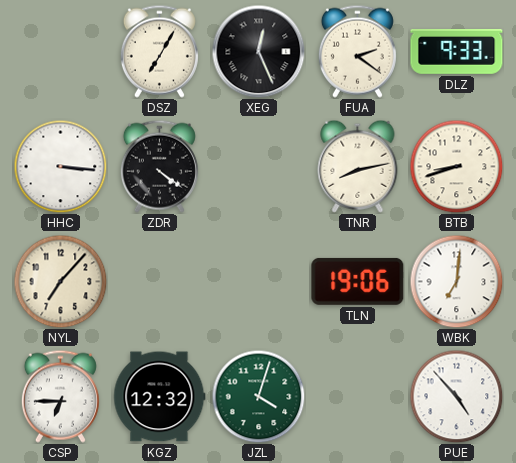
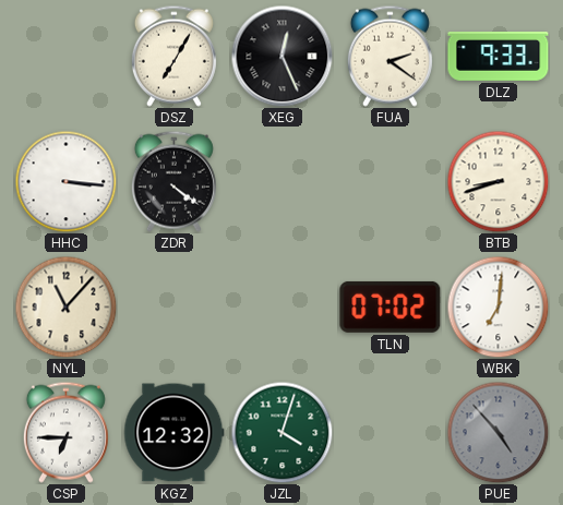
TNR: 8:13 -> none
NYL: 7:07 -> 11:07
TLN: 19:06 -> 07:02
PUE dial: white -> grey
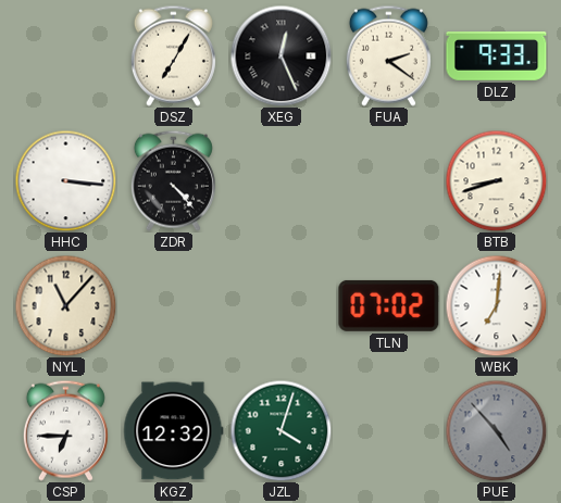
ZDR: 4:21 -> 4:23
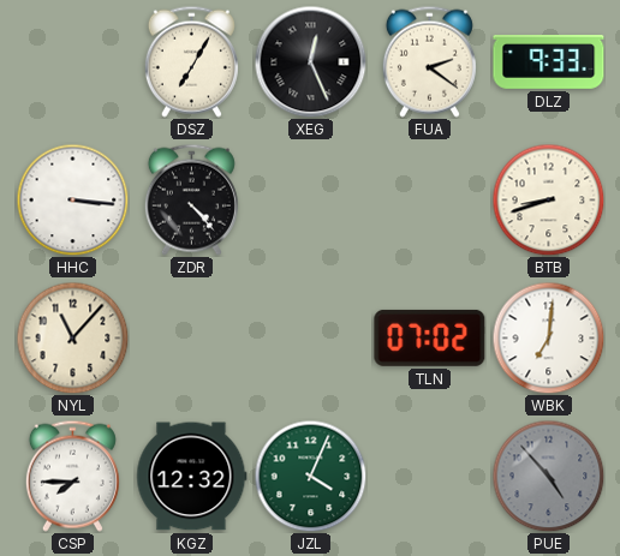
CSP: 6:45 -> 7:45
JZL: 4:03 -> 4:04
